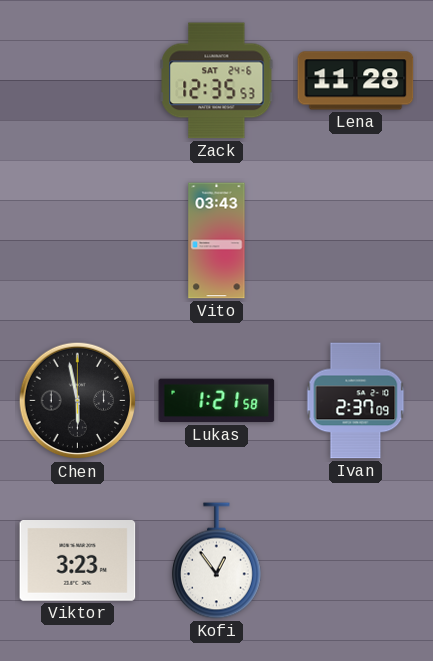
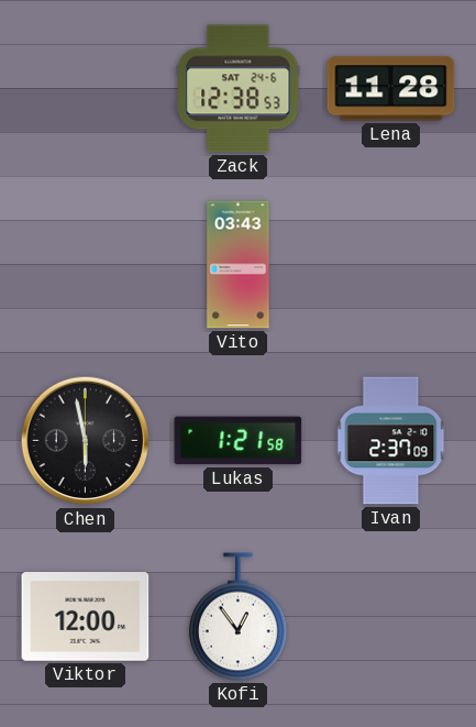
Zack: 12:35 -> 12:38
Viktor: 3:23 -> 12:00
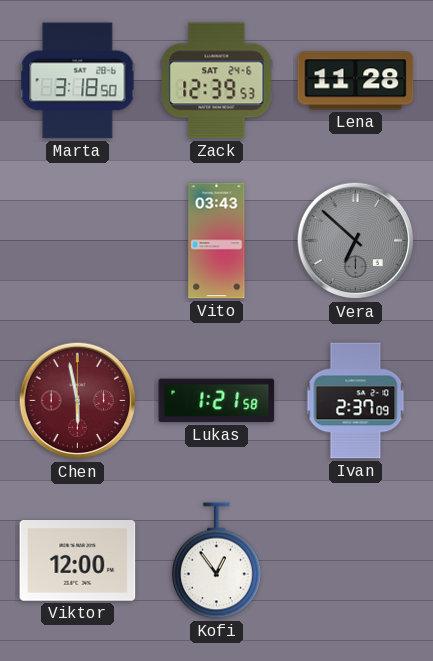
Marta: none -> 3:18
Zack: 12:38 -> 12:39
Vera: none -> 6:52
Chen dial: black -> burgundy
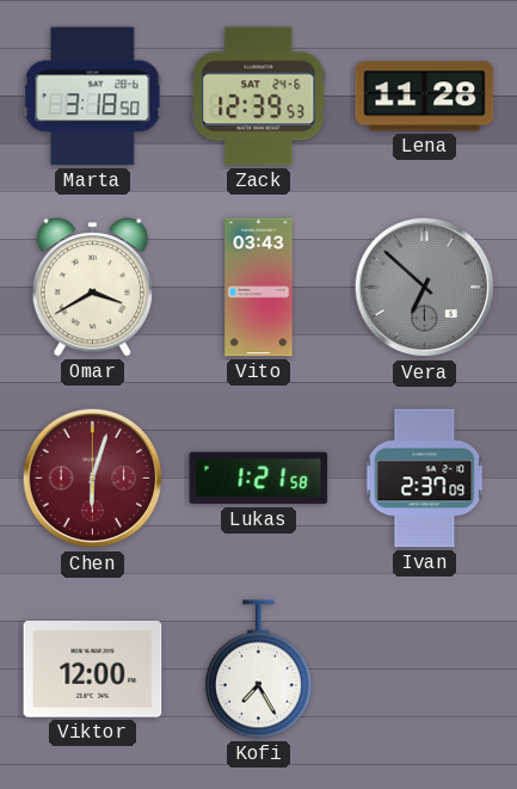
Omar: none -> 3:40
Chen: 5:58 -> 6:03
Kofi: 12:54 -> 7:25
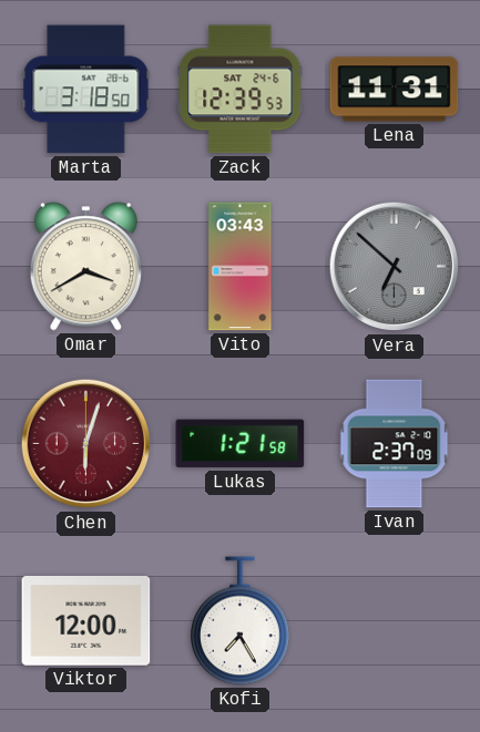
Lena: 11:28 -> 11:31
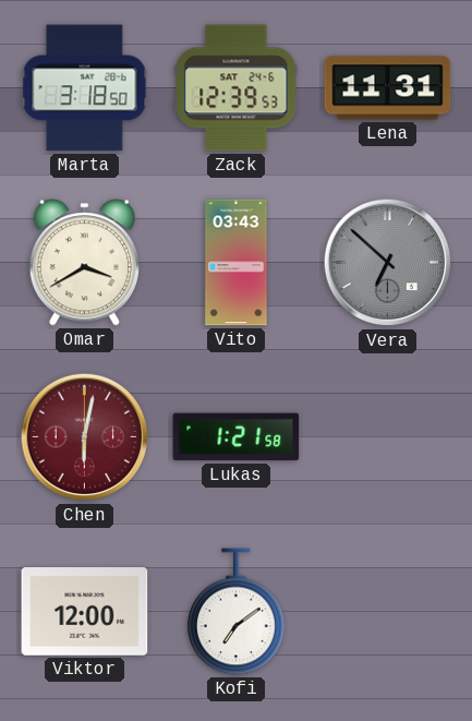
Chen: 6:03 -> 6:02
Ivan: 2:37 -> none
Kofi: 7:25 -> 7:09
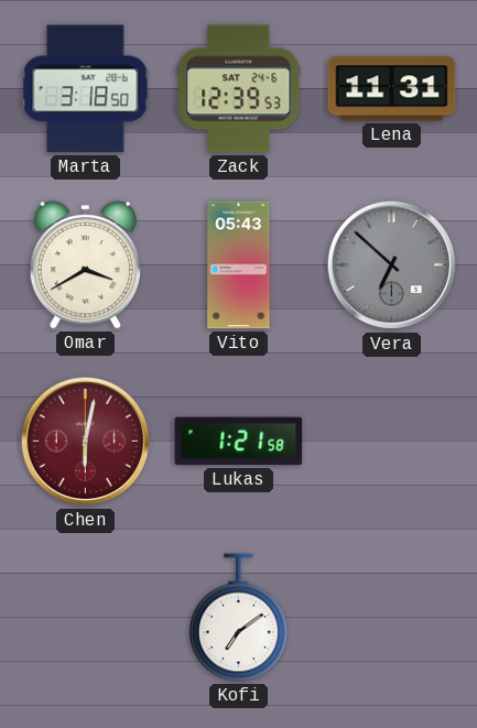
Vito: 03:43 -> 05:43
Viktor: 12:00 -> none
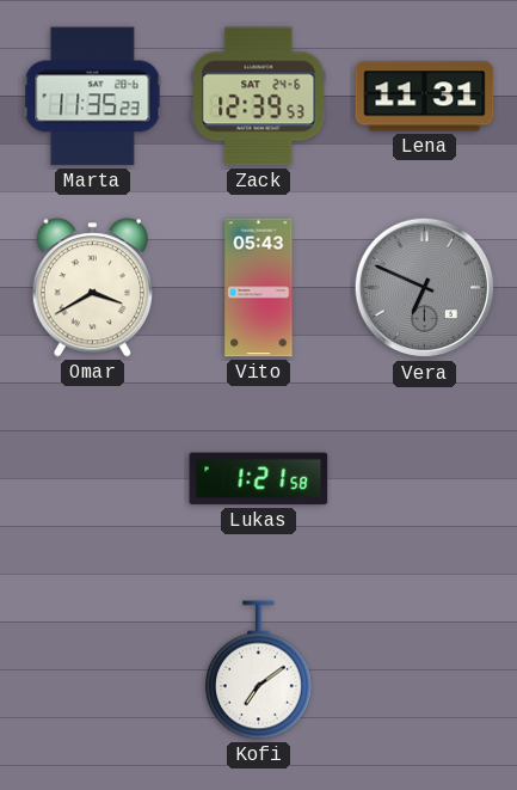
Marta: 3:18 -> 11:35
Vera: 6:52 -> 6:49
Chen: 6:02 -> none
